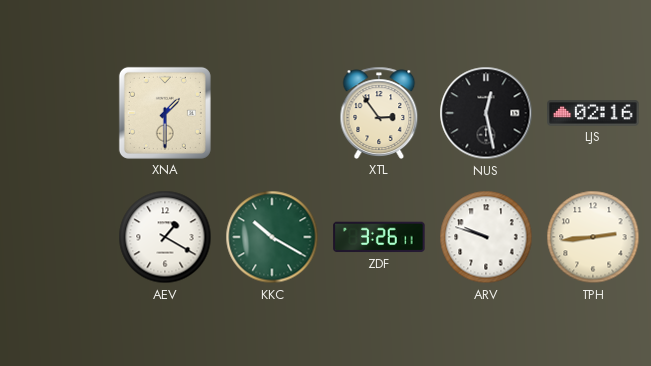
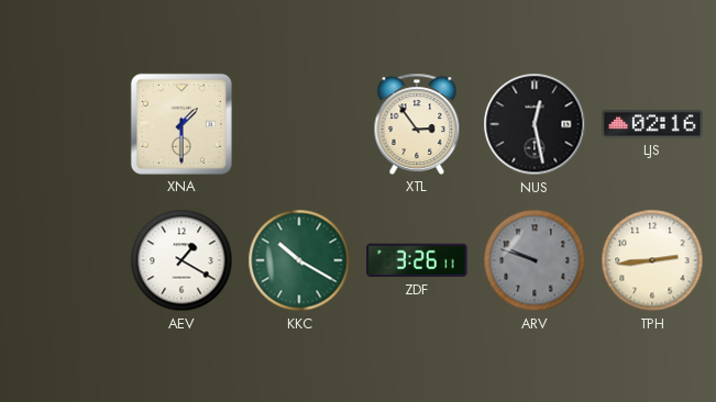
ARV dial: white -> grey
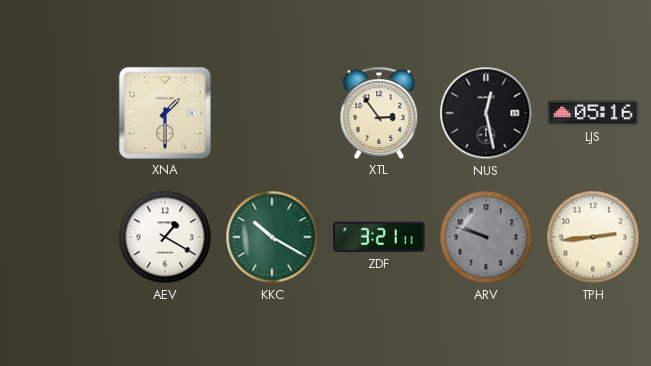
LJS: 02:16 -> 05:16
ZDF: 3:26 -> 3:21
